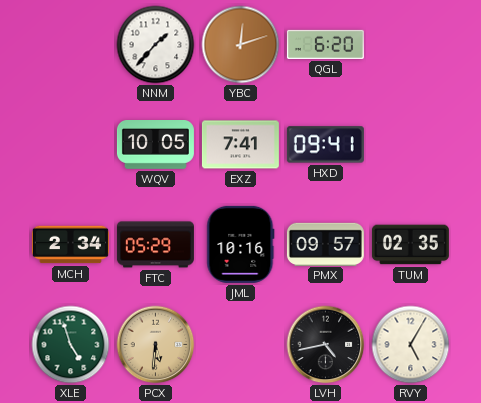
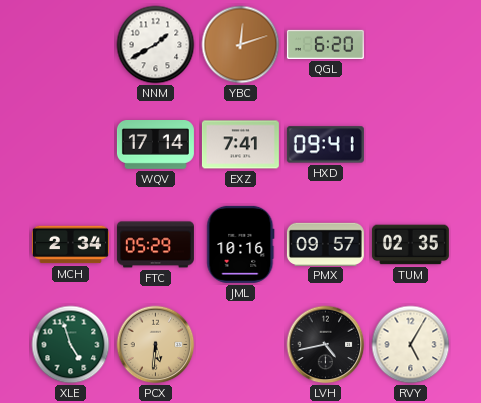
NNM: 1:37 -> 1:40
WQV: 10:05 -> 17:14
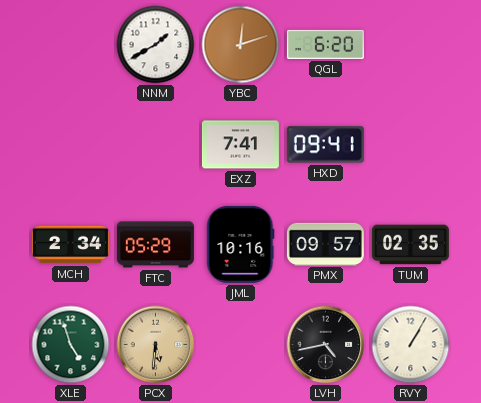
WQV: 17:14 -> none
RVY: 5:05 -> 1:05
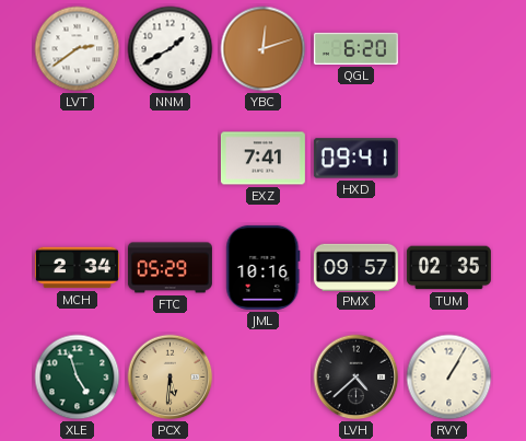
LVT: none -> 2:39
LVH: 4:43 -> 4:38
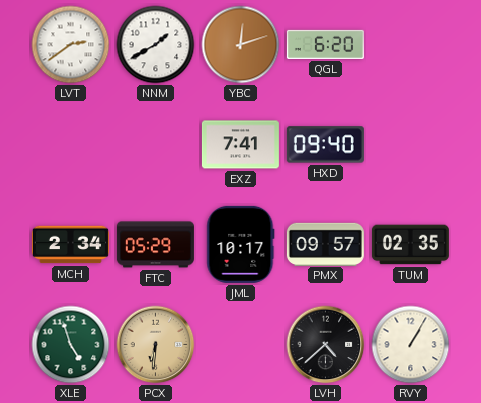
HXD: 09:41 -> 09:40
JML: 10:16 -> 10:17
PCX: 5:31 -> 6:31
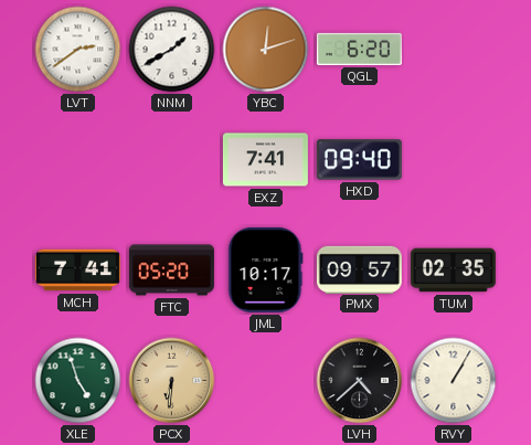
MCH: 2:34 -> 7:41
FTC: 05:29 -> 05:20
